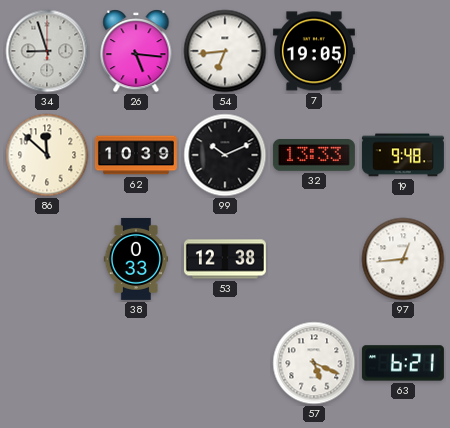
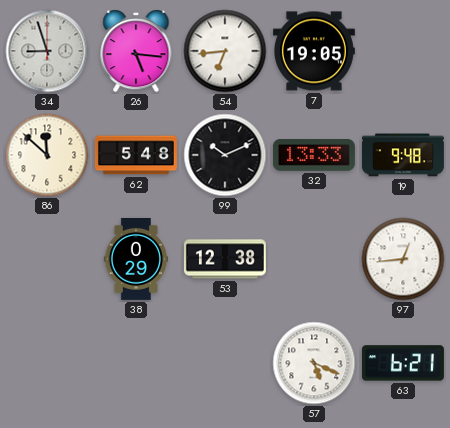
62: 10:39 -> 5:48
38: 0:33 -> 0:29
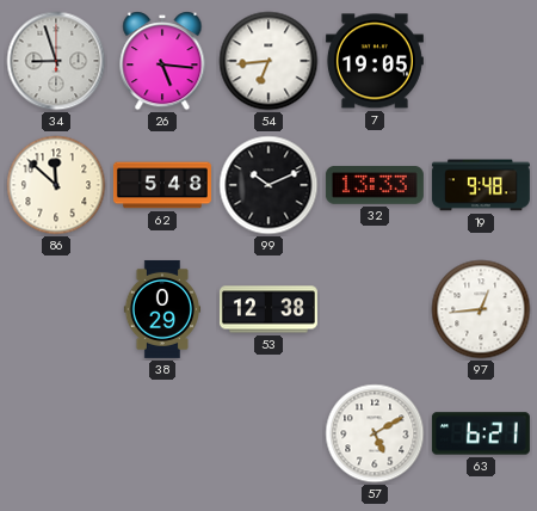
57: 5:19 -> 5:10
